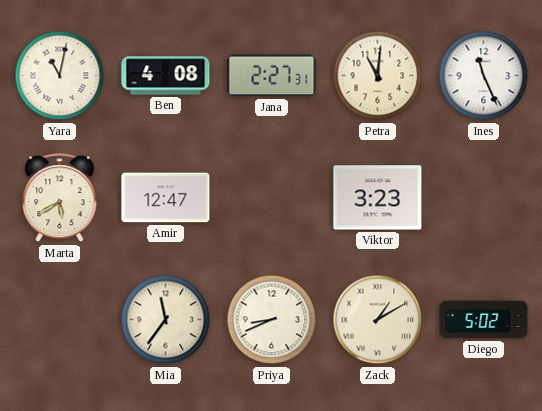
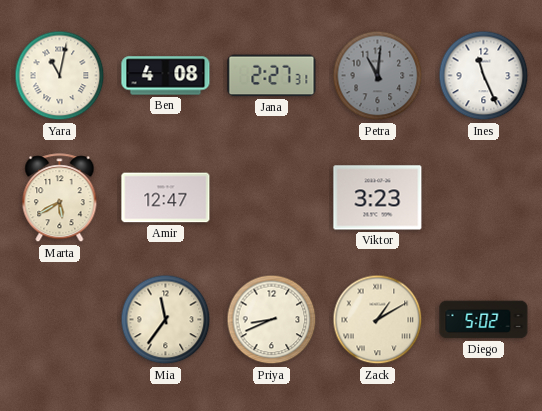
Petra dial: cream -> grey
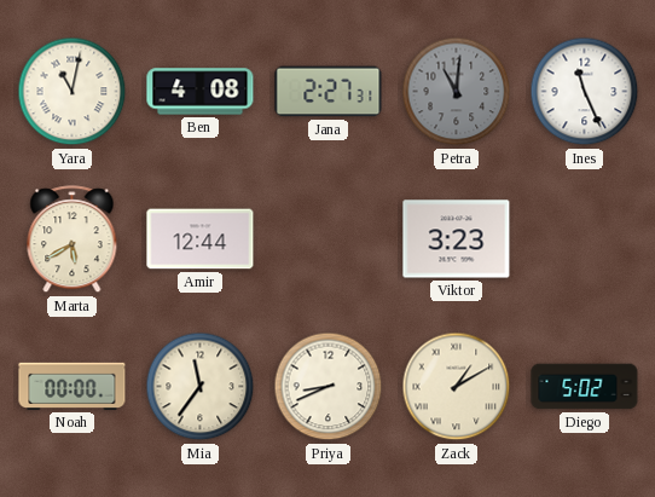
Amir: 12:47 -> 12:44
Noah: none -> 00:00
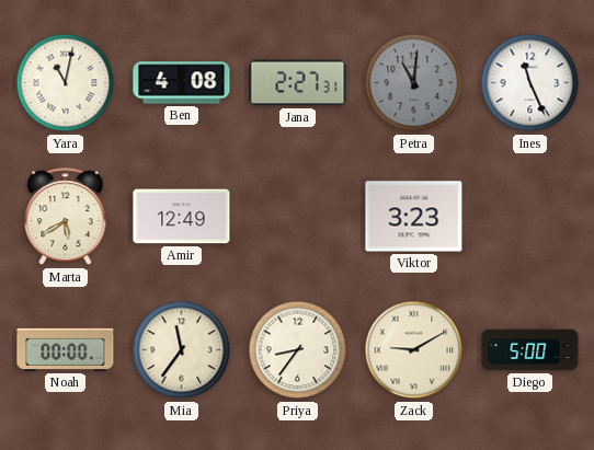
Amir: 12:44 -> 12:49
Priya: 8:41 -> 8:36
Zack: 1:10 -> 9:10
Diego: 5:02 -> 5:00
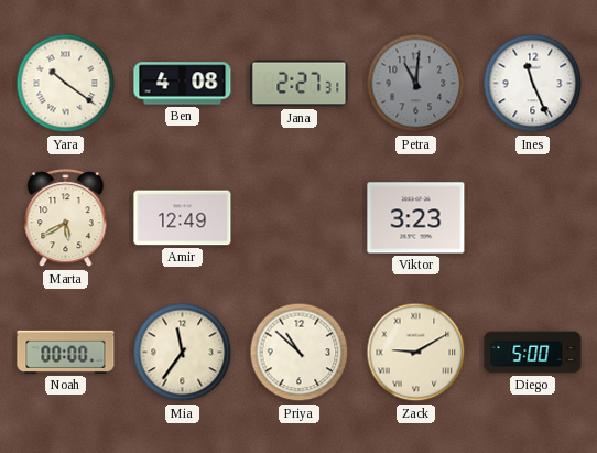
Yara: 11:02 -> 10:21
Priya: 8:36 -> 10:52
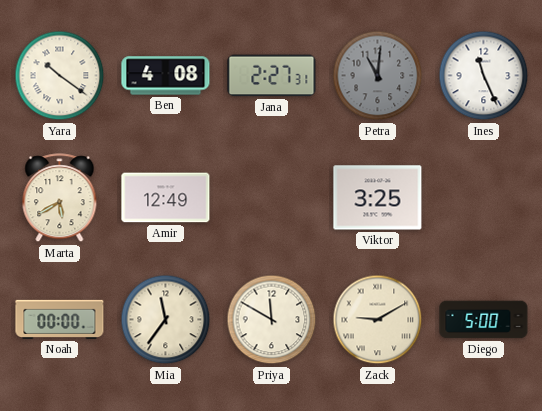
Viktor: 3:23 -> 3:25
Priya: 10:52 -> 11:50
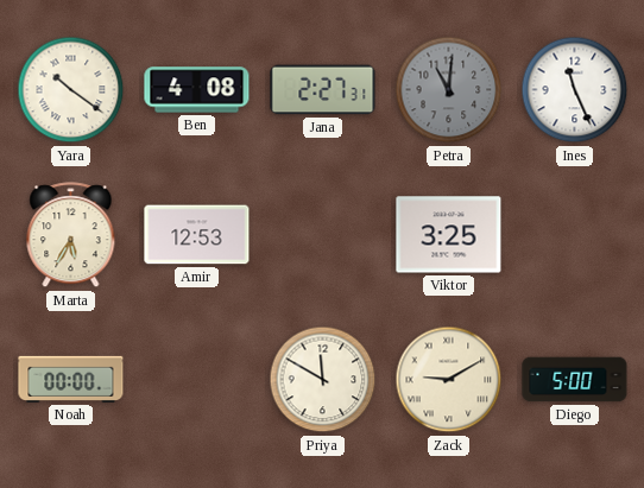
Marta: 5:40 -> 5:35
Amir: 12:49 -> 12:53
Mia: 11:36 -> none
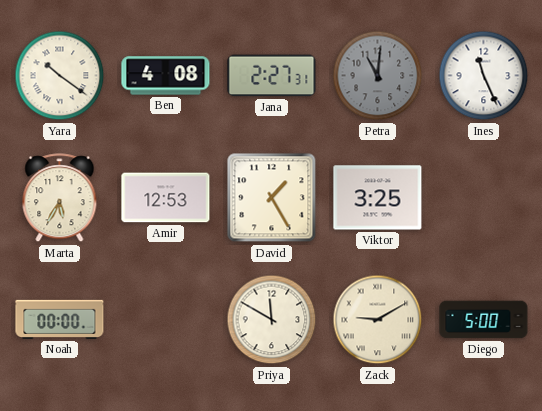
David: none -> 1:25
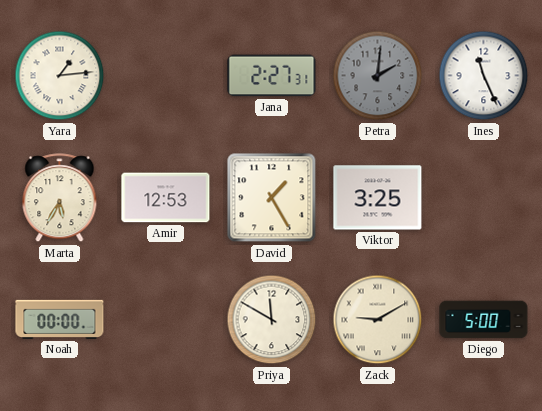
Yara: 10:21 -> 1:14
Ben: 4:08 -> none
Petra: 11:01 -> 2:01
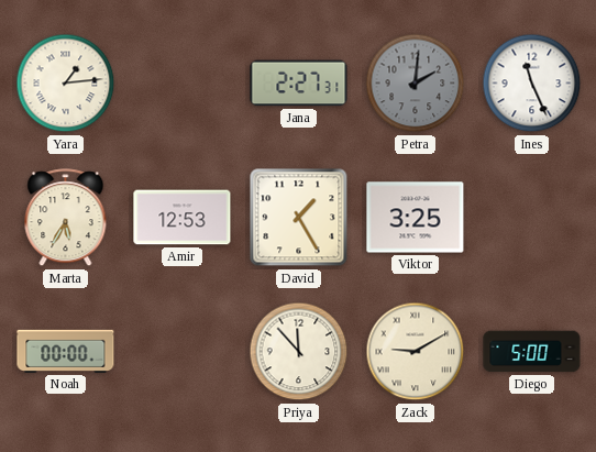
Priya: 11:50 -> 11:53
